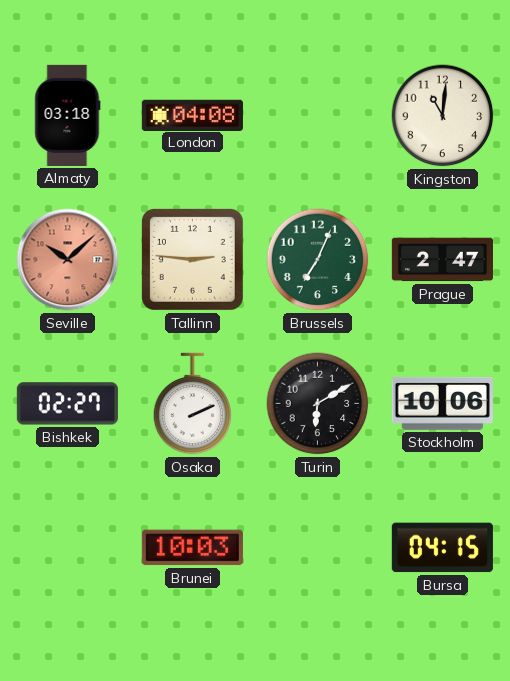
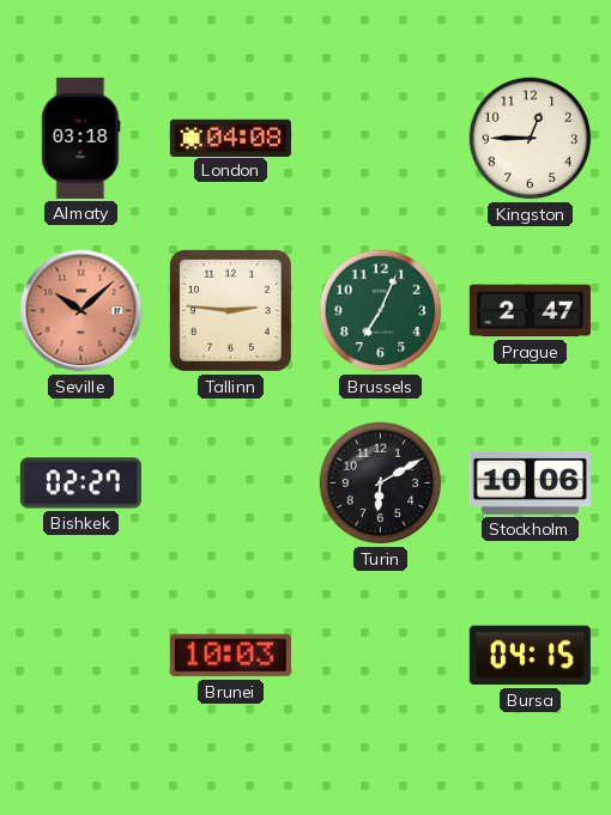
Kingston: 11:01 -> 12:45
Osaka: 2:11 -> none
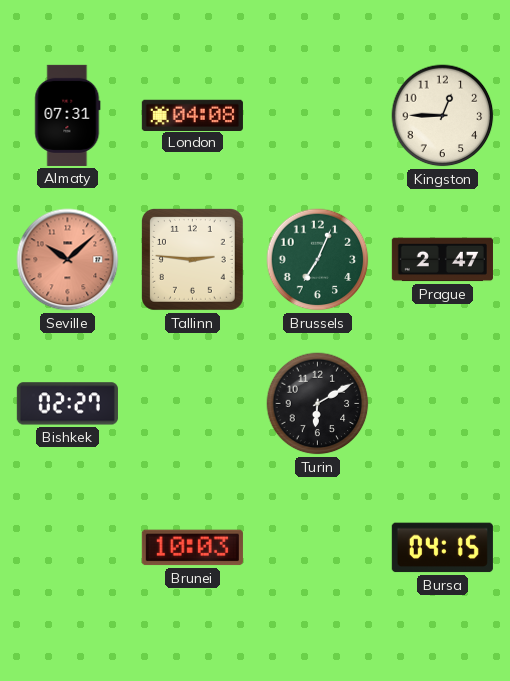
Almaty: 03:18 -> 07:31
Stockholm: 10:06 -> none
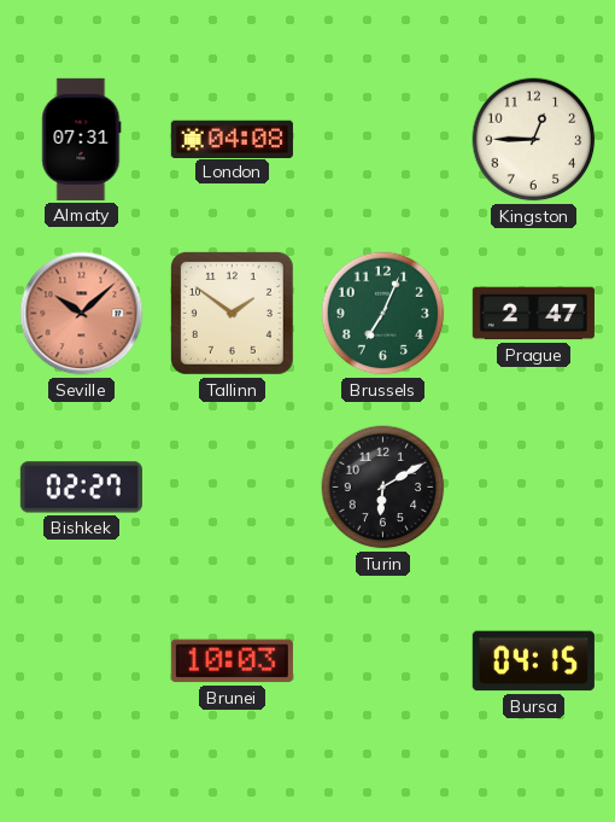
Tallinn: 2:46 -> 1:51
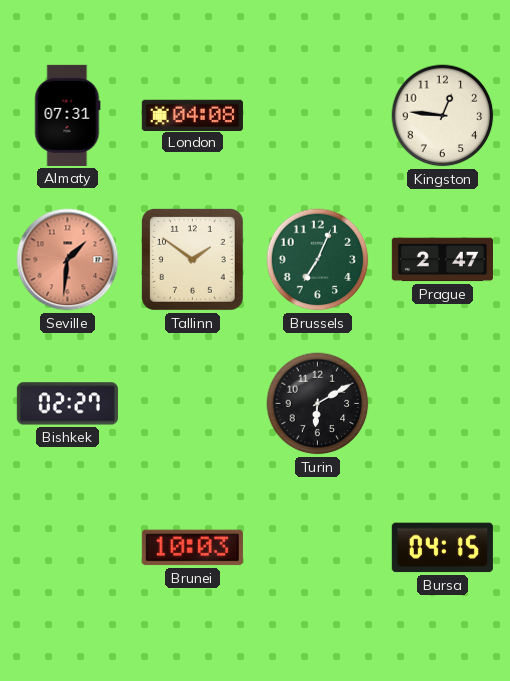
Kingston: 12:45 -> 12:46
Seville: 10:08 -> 1:31
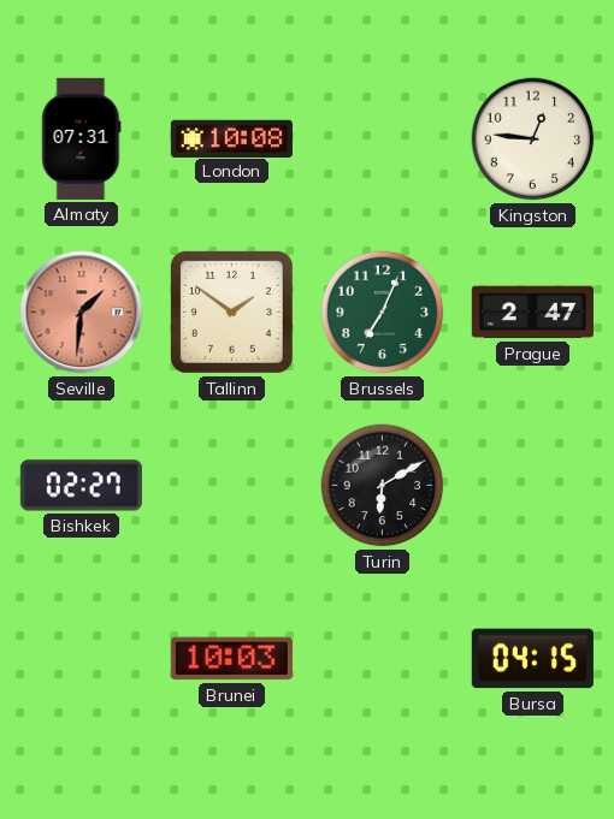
London: 04:08 -> 10:08
